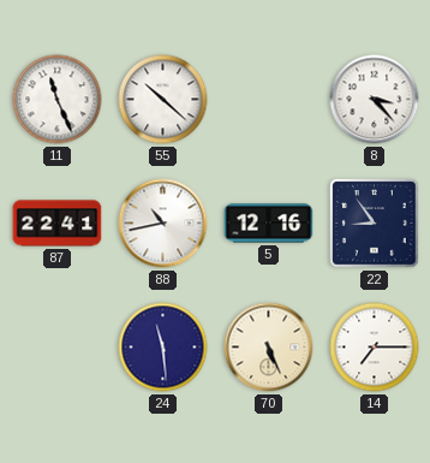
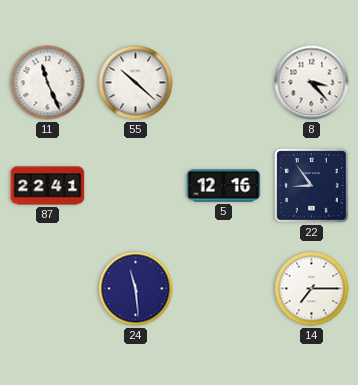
88: 10:43 -> none
70: 5:26 -> none
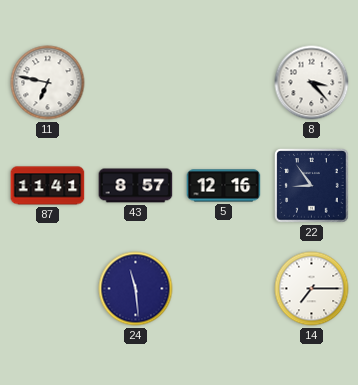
11: 11:26 -> 6:47
55: 10:22 -> none
87: 22:41 -> 11:41
43: none -> 8:57
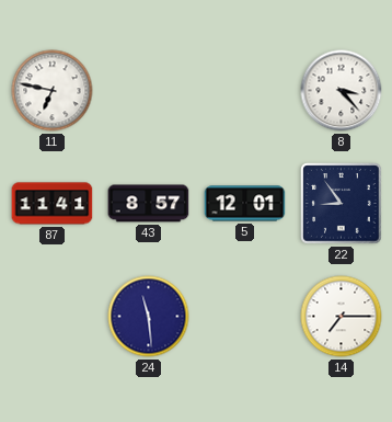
5: 12:16 -> 12:01
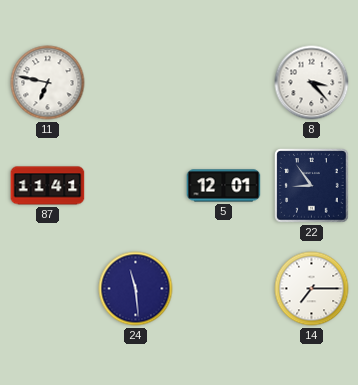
43: 8:57 -> none
